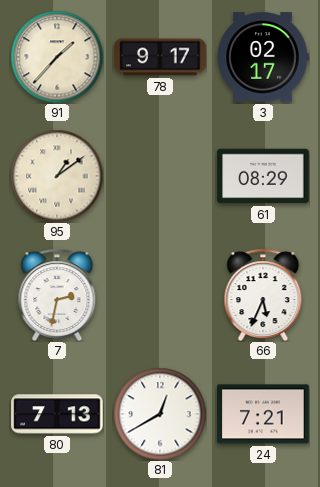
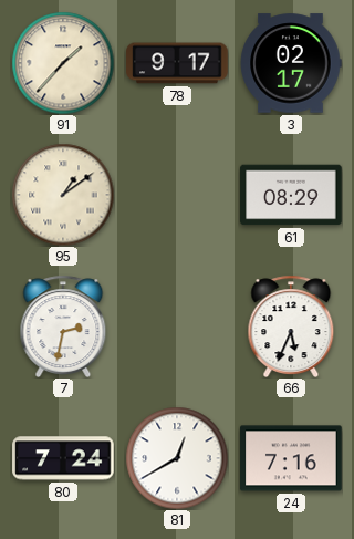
80: 7:13 -> 7:24
24: 7:21 -> 7:16
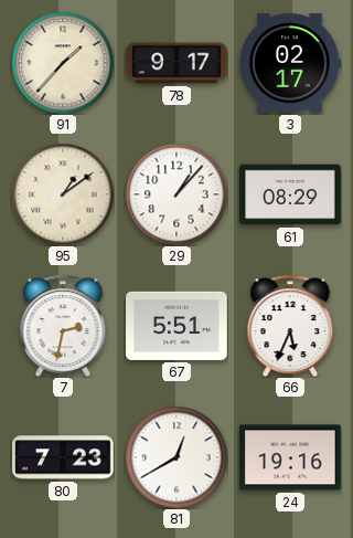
29: none -> 1:07
67: none -> 5:51
80: 7:24 -> 7:23
24: 7:16 -> 19:16
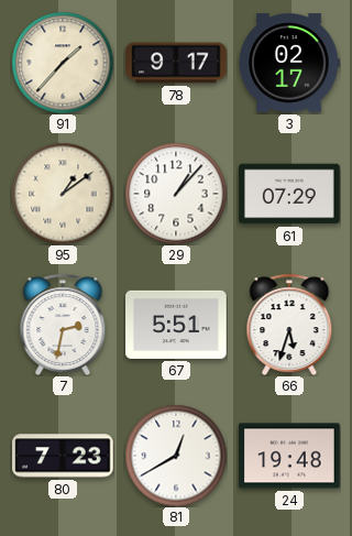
61: 08:29 -> 07:29
66: 5:34 -> 5:33
24: 19:16 -> 19:48
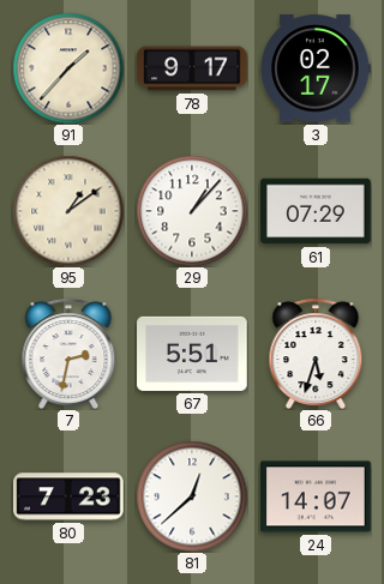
81: 12:40 -> 12:38
24: 19:48 -> 14:07
